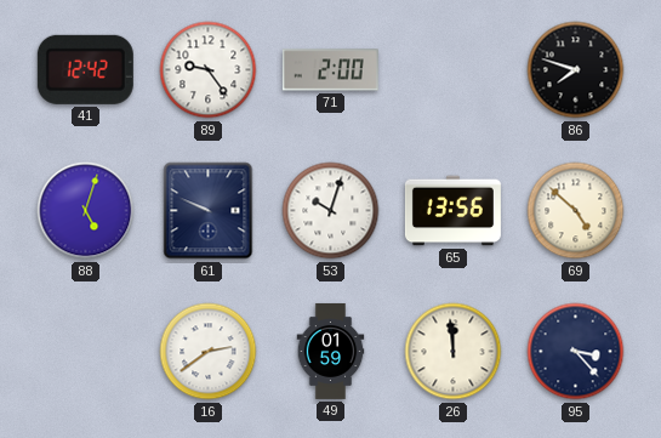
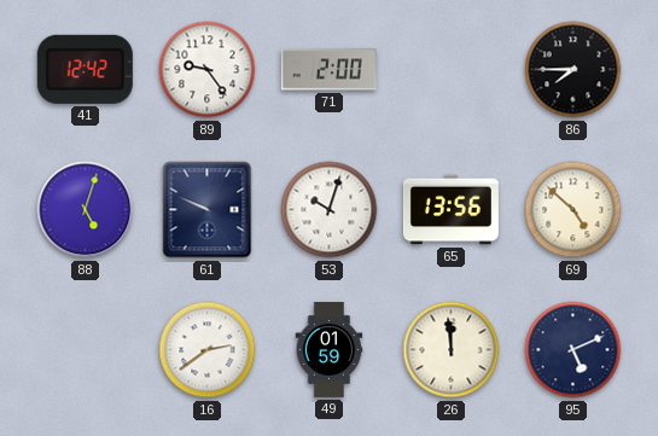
86: 7:48 -> 7:45
95: 3:23 -> 5:11
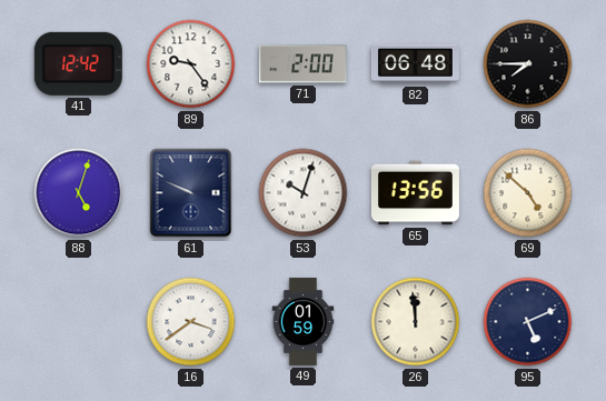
82: none -> 06:48
16: 2:39 -> 3:39
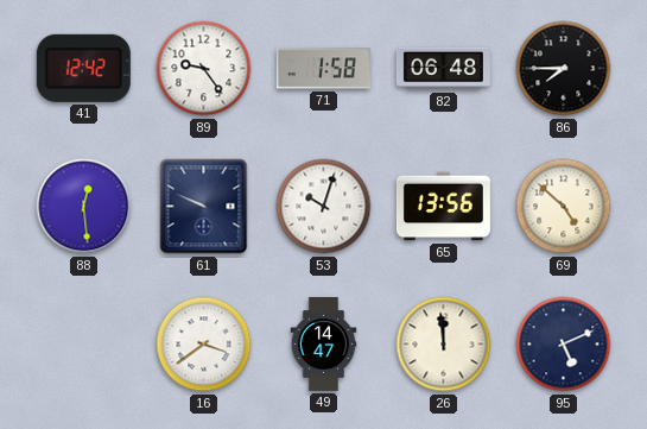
71: 2:00 -> 1:58
88: 5:03 -> 12:29
49: 01:59 -> 14:47
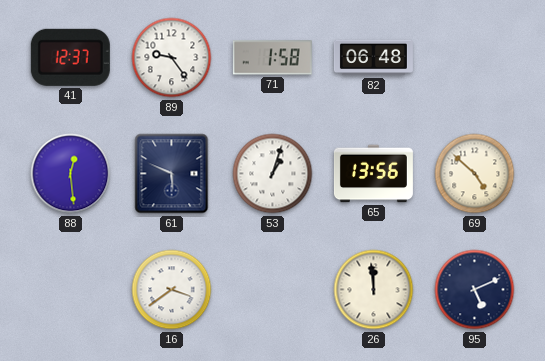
41: 12:42 -> 12:37
86: 7:45 -> none
61: 9:49 -> 5:49
53: 10:03 -> 1:03
49: 14:47 -> none
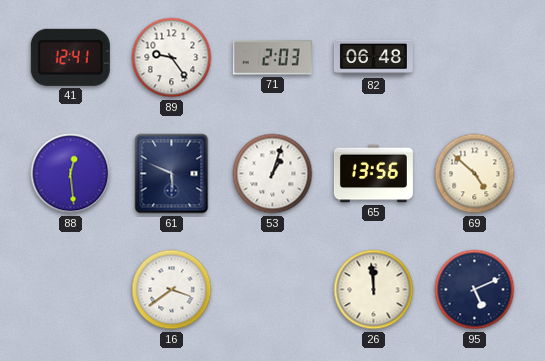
41: 12:37 -> 12:41
71: 1:58 -> 2:03
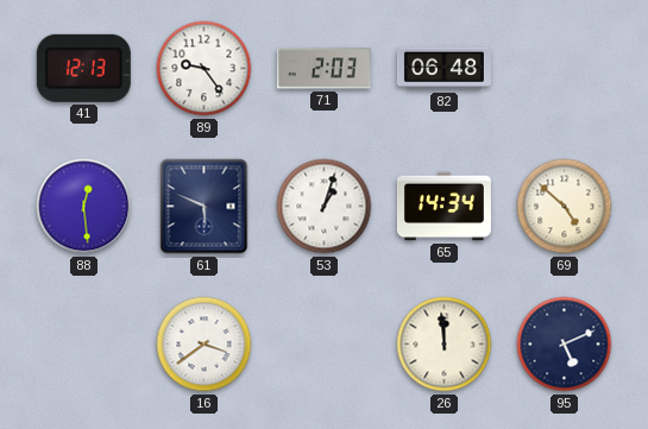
41: 12:41 -> 12:13
65: 13:56 -> 14:34
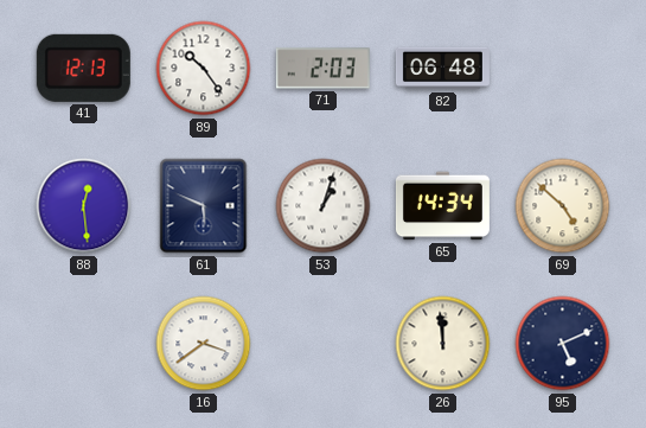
89: 9:24 -> 10:24
